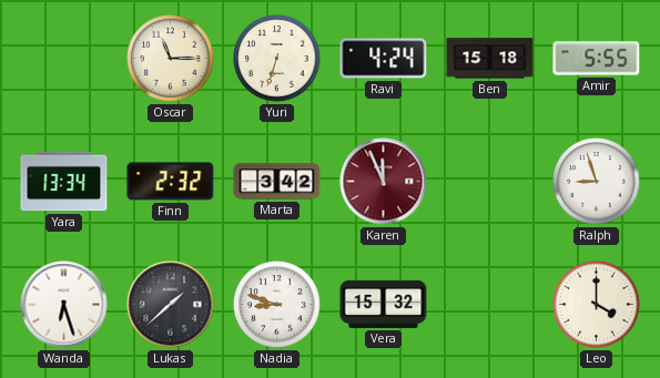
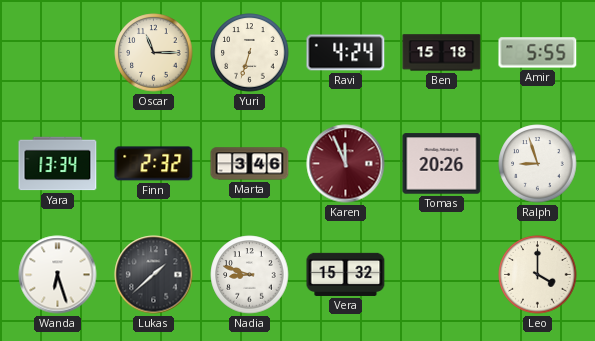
Marta: 3:42 -> 3:46
Tomas: none -> 20:26
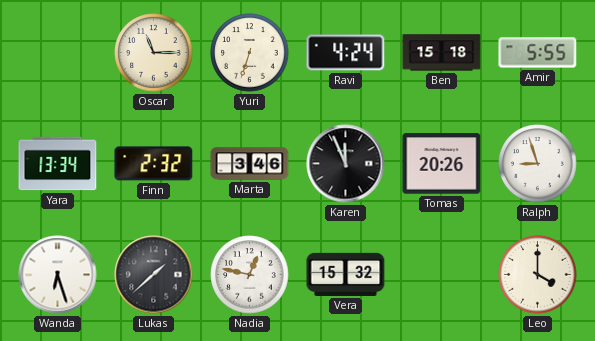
Karen dial: burgundy -> black
Nadia: 8:48 -> 12:47
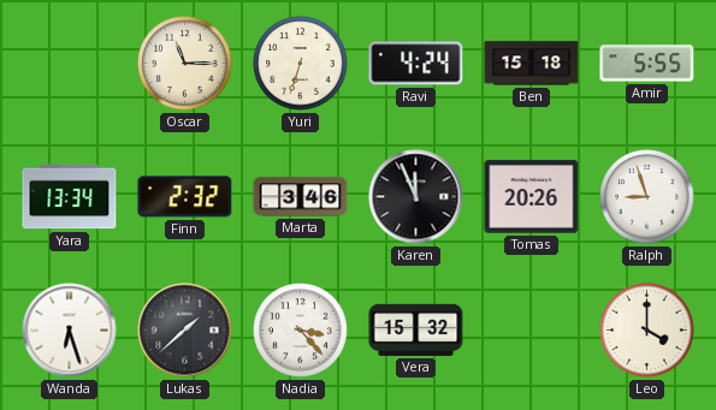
Nadia: 12:47 -> 3:23
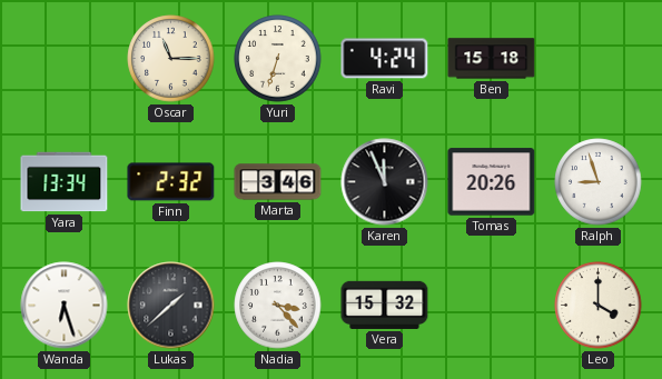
Amir: 5:55 -> none
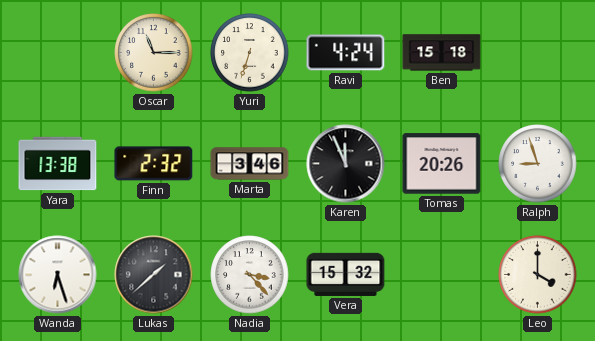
Yara: 13:34 -> 13:38
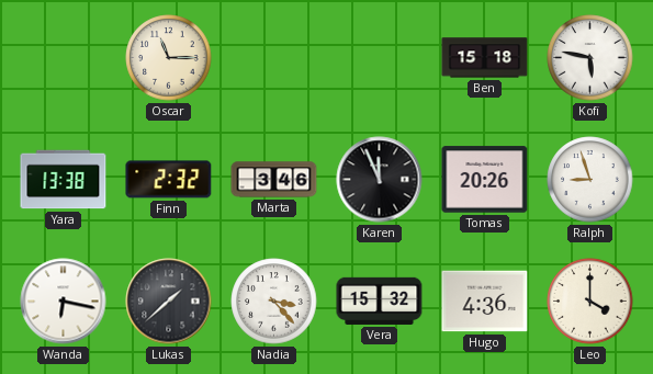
Yuri: 6:33 -> none
Ravi: 4:24 -> none
Kofi: none -> 5:47
Wanda: 6:27 -> 6:17
Hugo: none -> 4:36
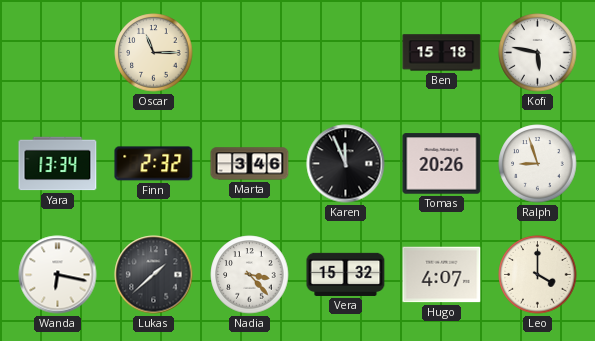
Yara: 13:38 -> 13:34
Hugo: 4:36 -> 4:07
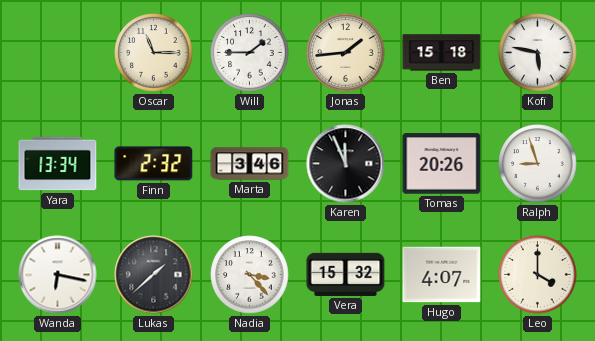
Will: none -> 1:45
Jonas: none -> 1:44
